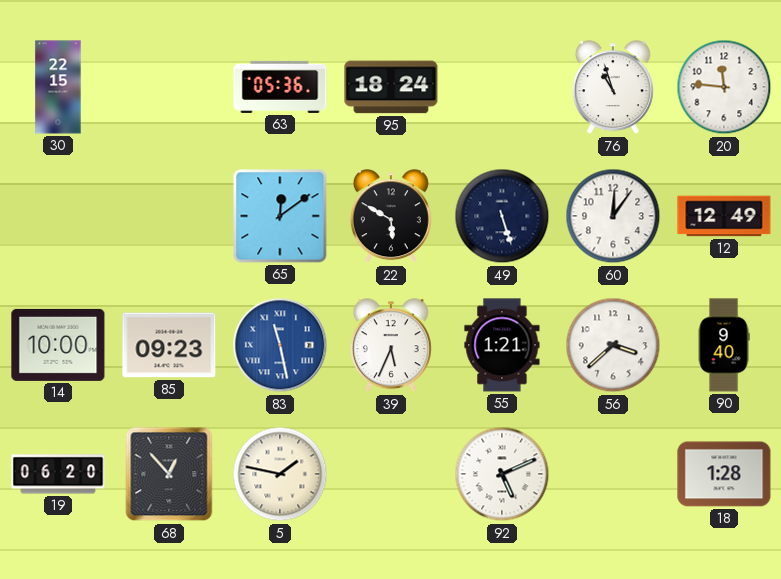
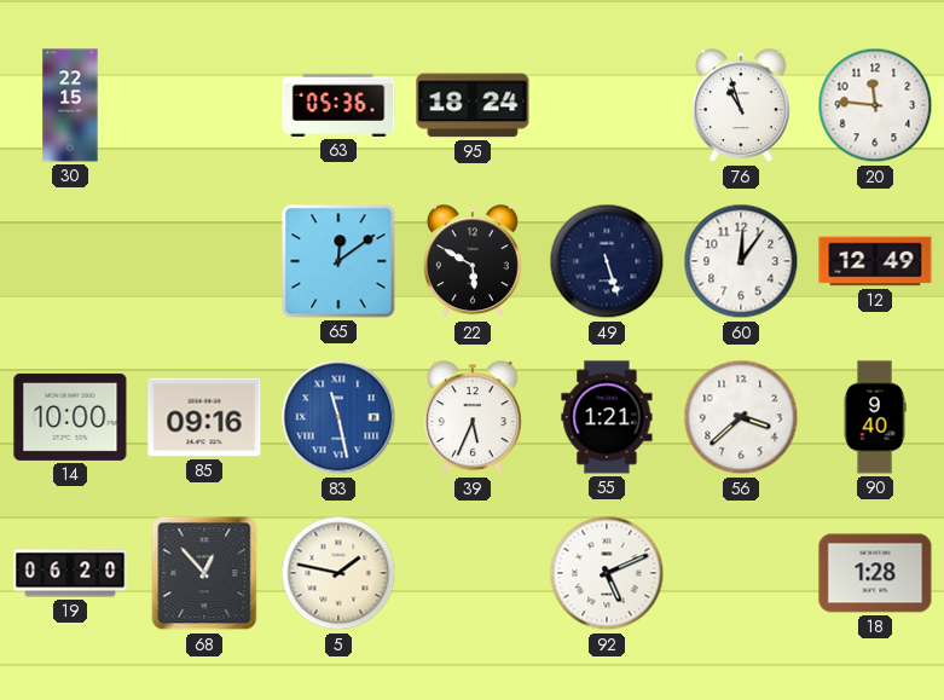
85: 09:23 -> 09:16
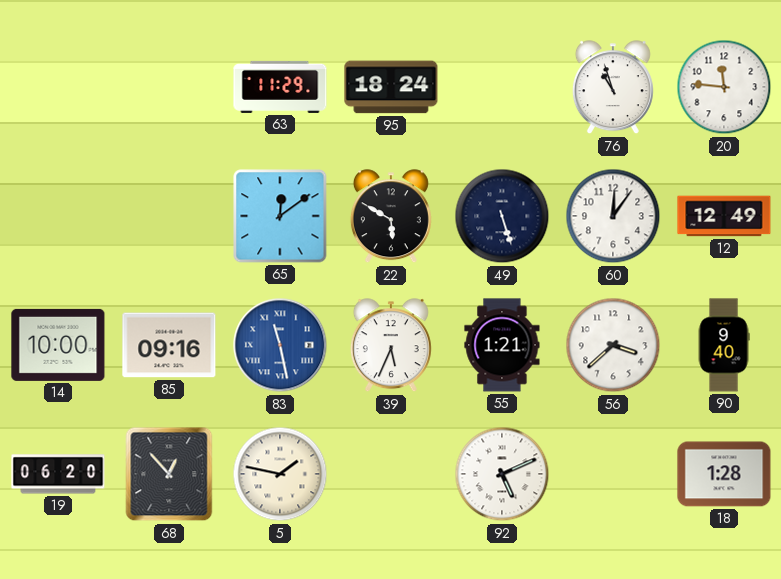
30: 22:15 -> none
63: 05:36 -> 11:29
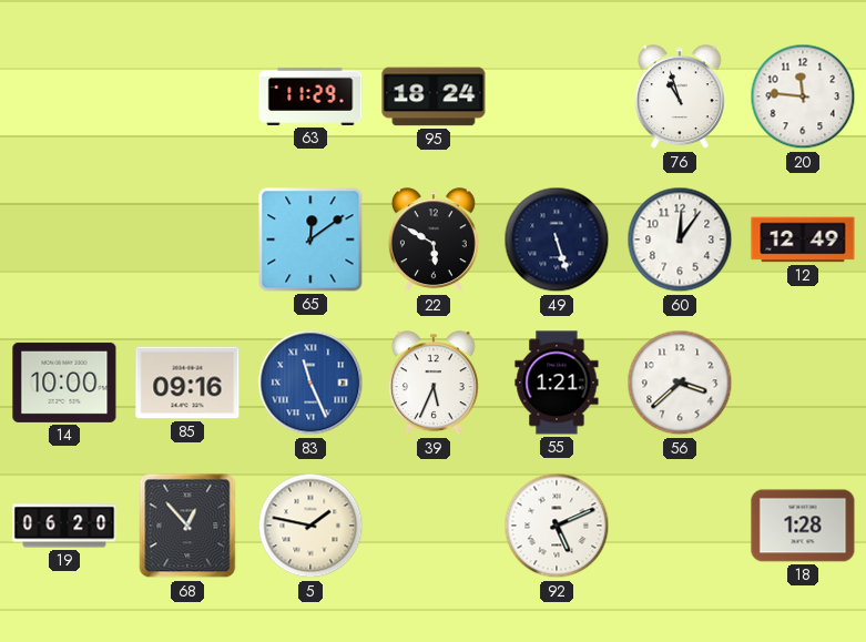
83: 11:28 -> 11:26
90: 9:40 -> none
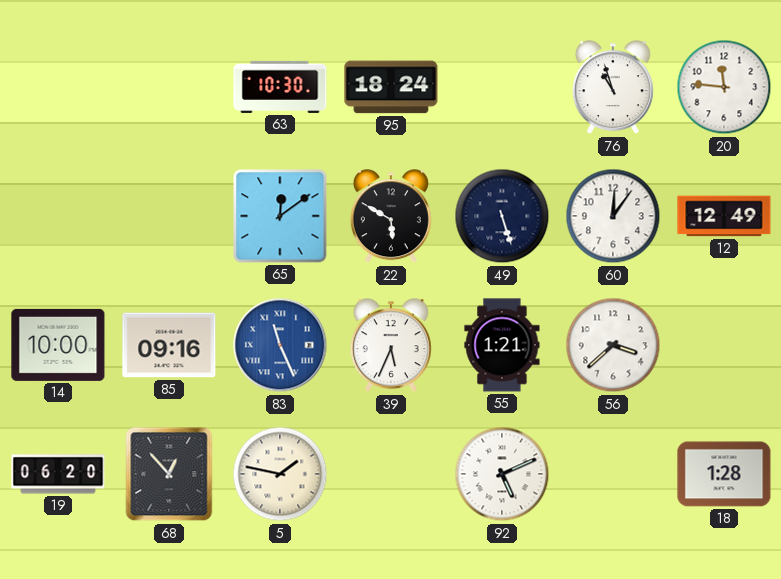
63: 11:29 -> 10:30
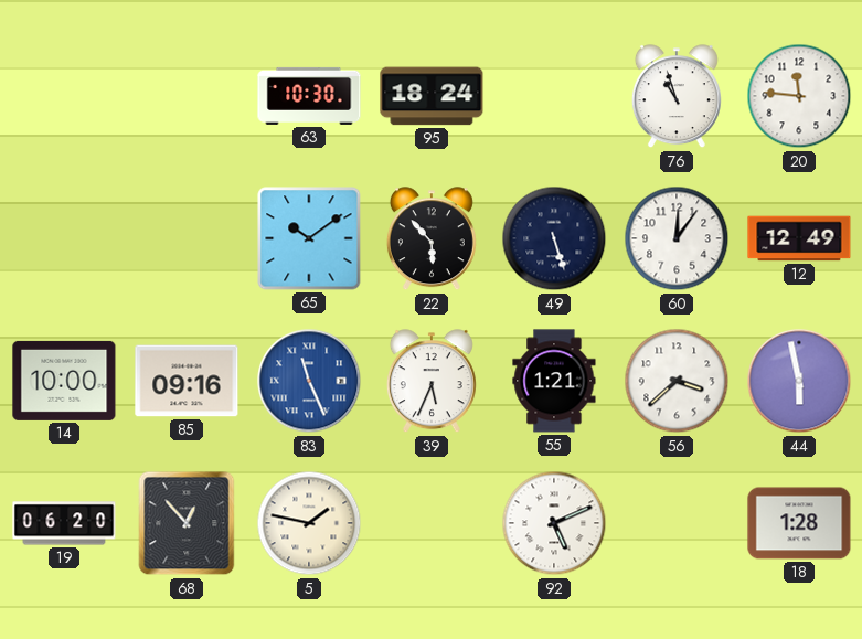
65: 12:09 -> 10:09
22: 5:50 -> 5:53
44: none -> 5:58
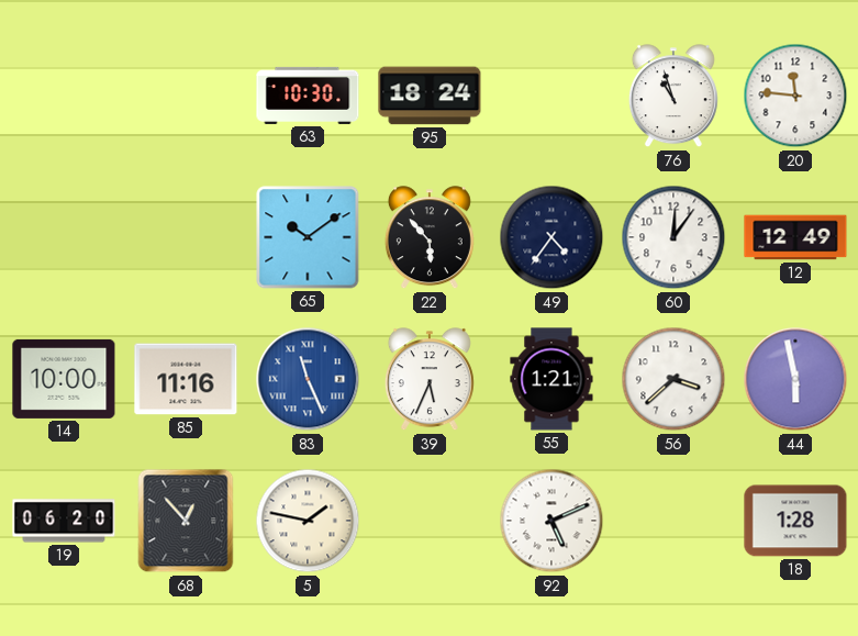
49: 5:27 -> 4:36
85: 09:16 -> 11:16
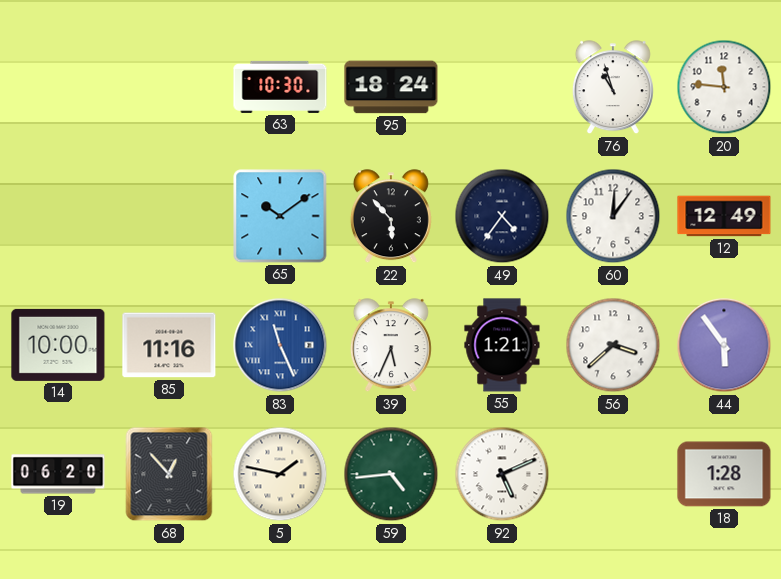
44: 5:58 -> 5:54
59: none -> 4:44
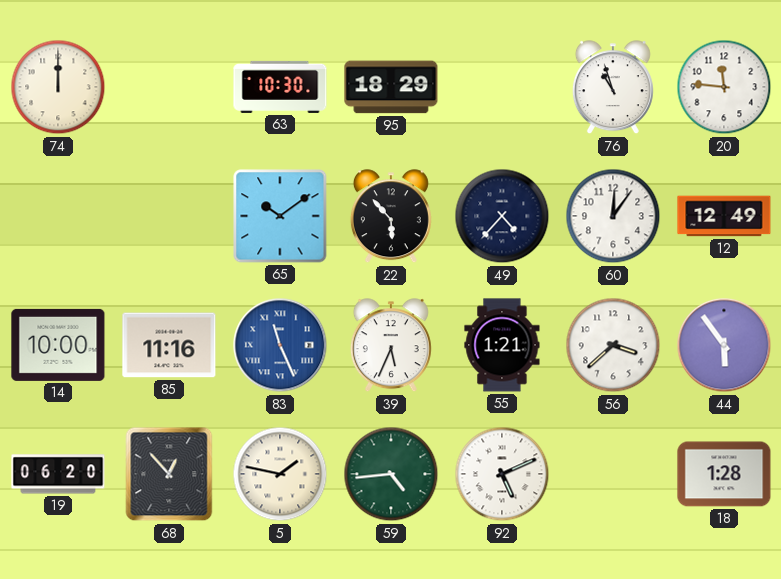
74: none -> 12:00
95: 18:24 -> 18:29
49: 4:36 -> 4:37
